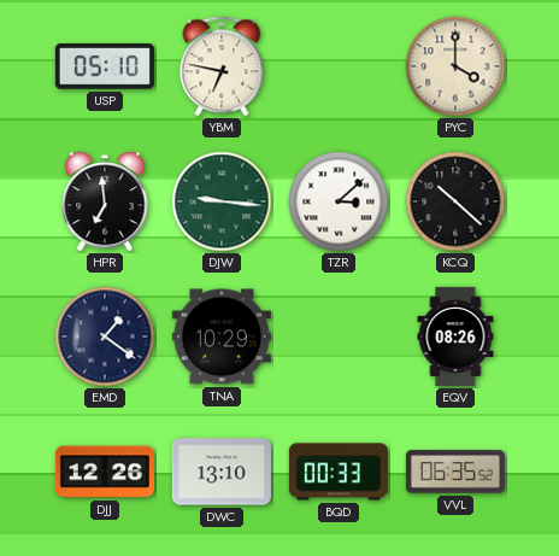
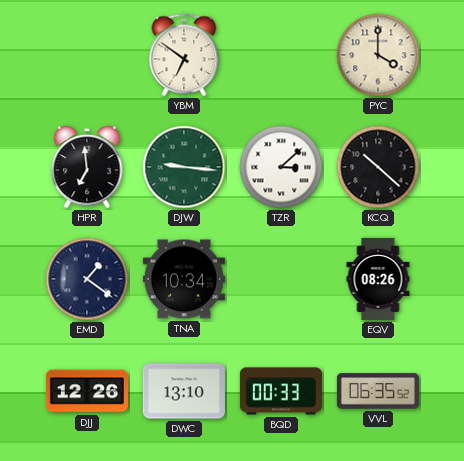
USP: 05:10 -> none
YBM: 6:47 -> 6:51
TNA: 10:29 -> 10:34
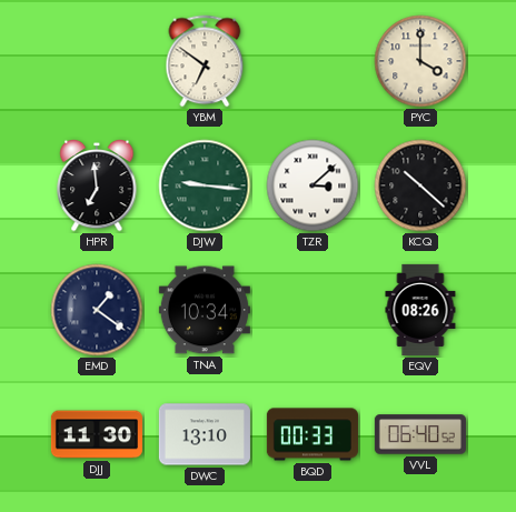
DJJ: 12:26 -> 11:30
VVL: 06:35 -> 06:40
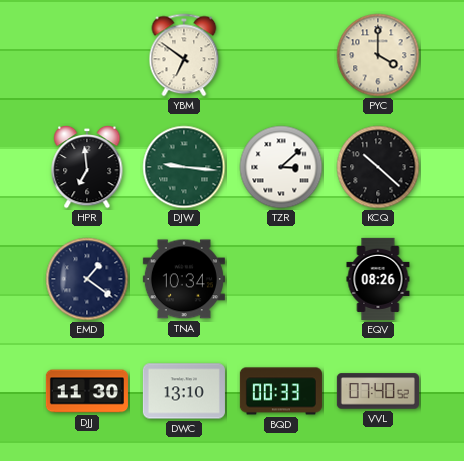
VVL: 06:40 -> 07:40
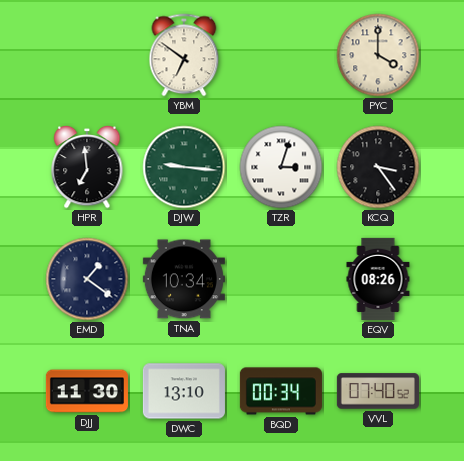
TZR: 3:08 -> 3:03
KCQ: 10:22 -> 3:24
BQD: 00:33 -> 00:34
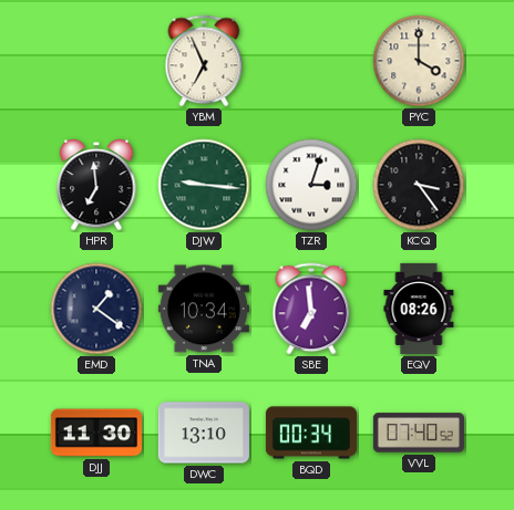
YBM: 6:51 -> 6:56
SBE: none -> 6:59
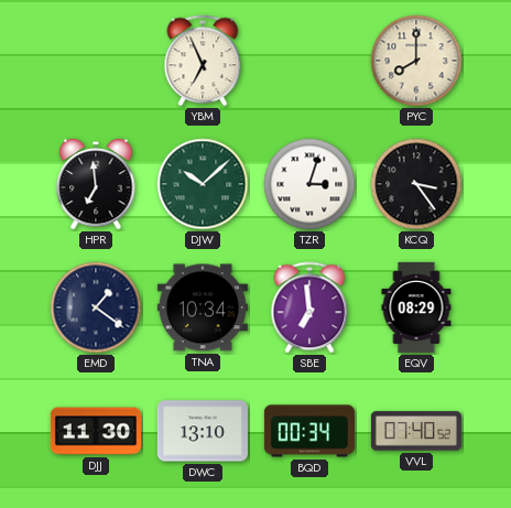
PYC: 4:00 -> 8:00
DJW: 9:16 -> 10:08
EQV: 08:26 -> 08:29
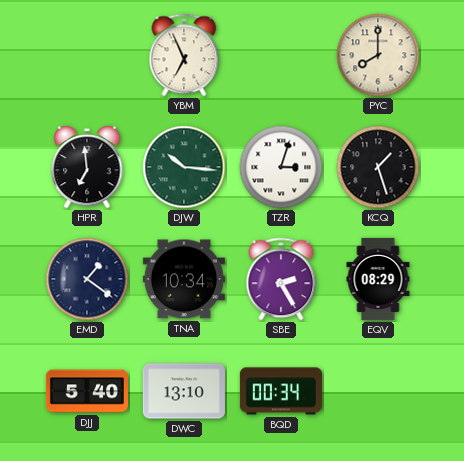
DJW: 10:08 -> 10:16
KCQ: 3:24 -> 1:27
SBE: 6:59 -> 2:25
DJJ: 11:30 -> 5:40
VVL: 07:40 -> none
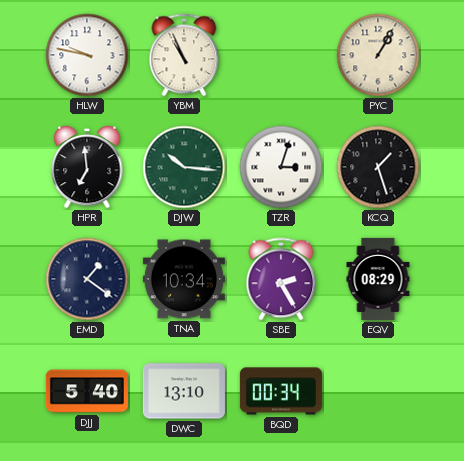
HLW: none -> 9:47
YBM: 6:56 -> 10:56
PYC: 8:00 -> 1:05
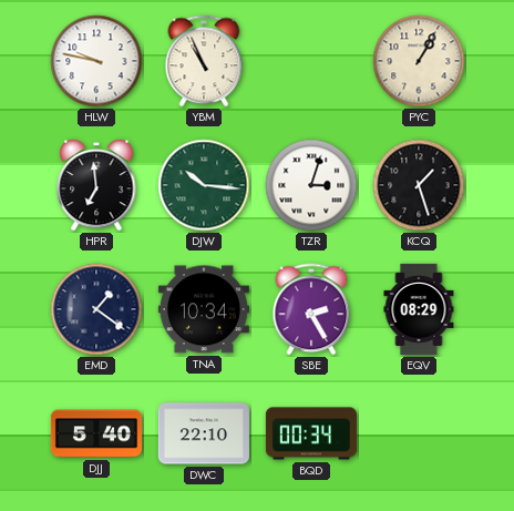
DWC: 13:10 -> 22:10
